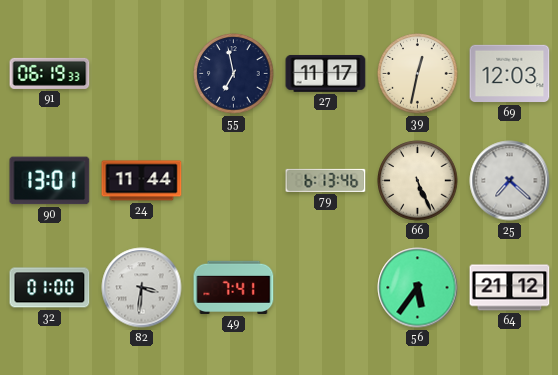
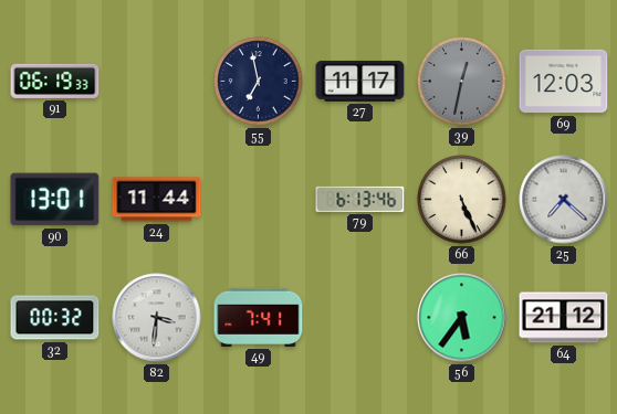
39 dial: cream -> grey
32: 01:00 -> 00:32
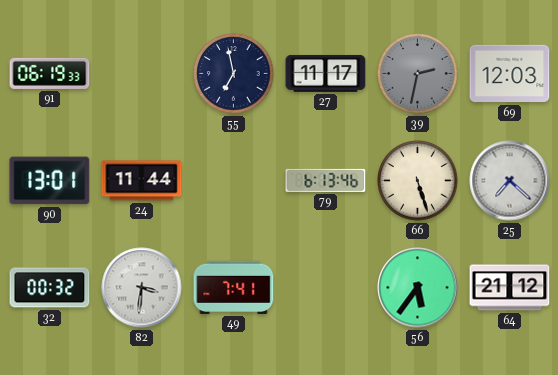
39: 12:32 -> 2:32
66: 5:26 -> 5:27
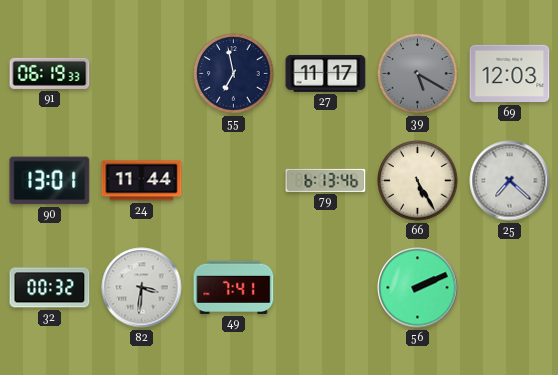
39: 2:32 -> 5:20
66: 5:27 -> 5:25
56: 5:36 -> 2:11
64: 21:12 -> none
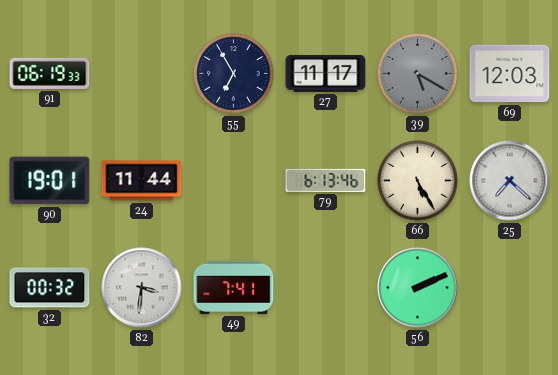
55: 6:58 -> 6:55
90: 13:01 -> 19:01
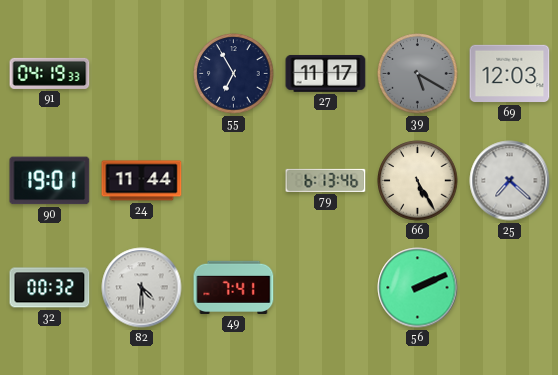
91: 06:19 -> 04:19
82: 3:31 -> 4:30
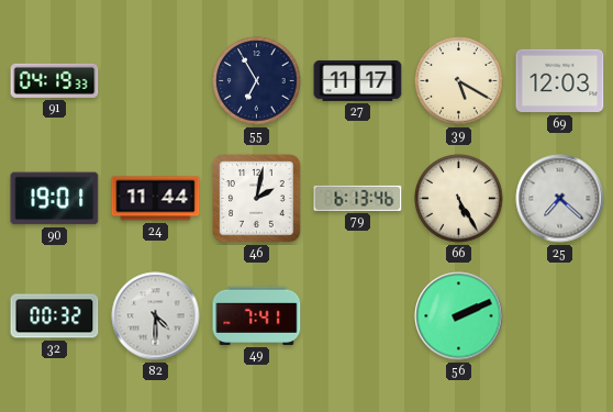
39 dial: grey -> cream
46: none -> 2:02
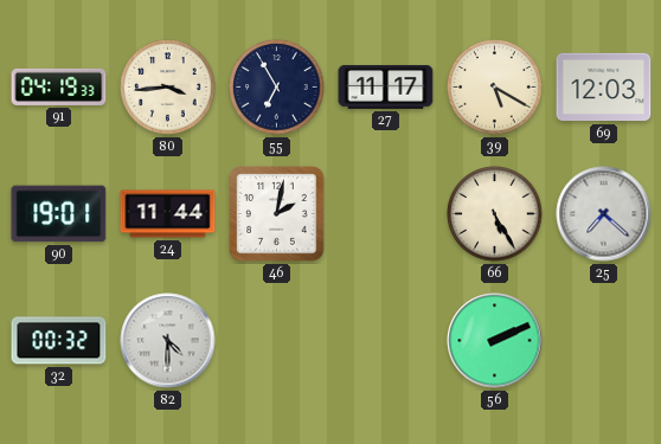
80: none -> 3:44
79: 6:13 -> none
49: 7:41 -> none
